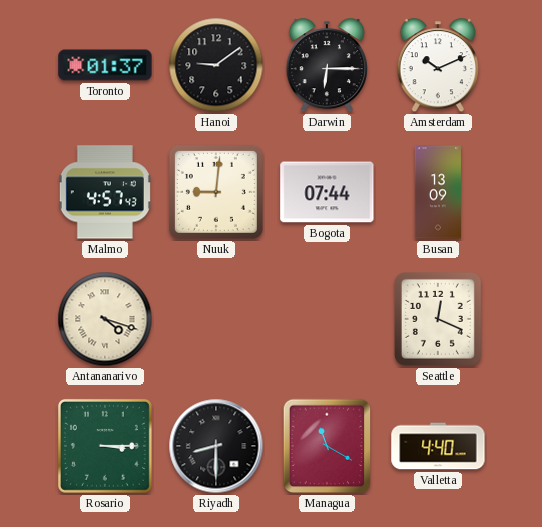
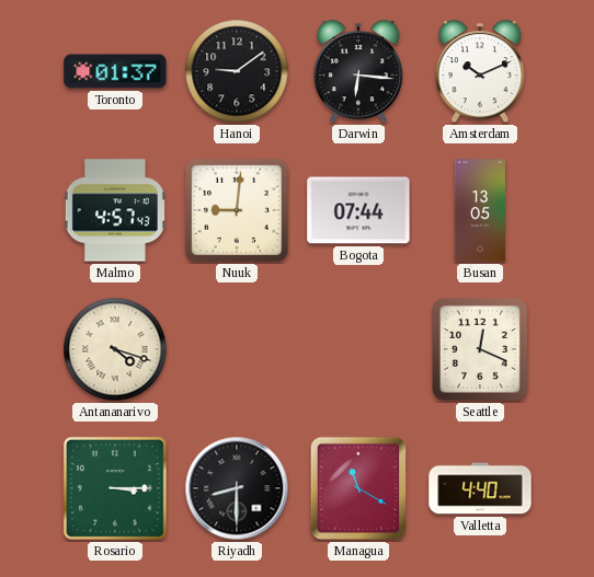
Darwin: 6:15 -> 6:16
Busan: 13:09 -> 13:05
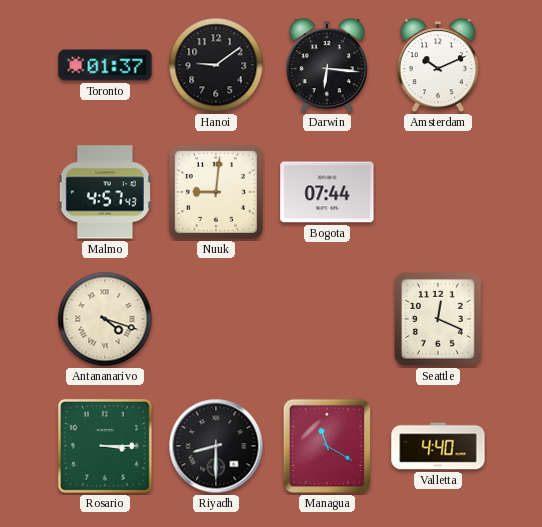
Busan: 13:05 -> none
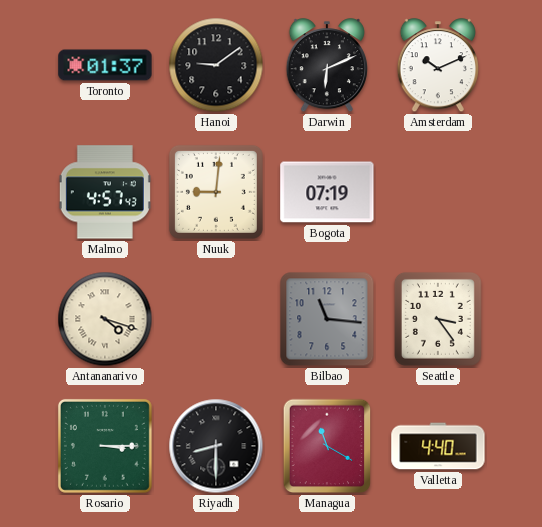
Darwin: 6:16 -> 6:11
Bogota: 07:44 -> 07:19
Bilbao: none -> 11:16
Seattle: 12:19 -> 3:24
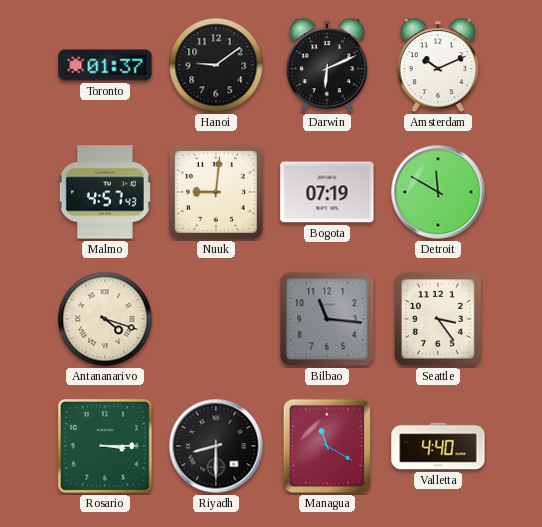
Detroit: none -> 11:50
